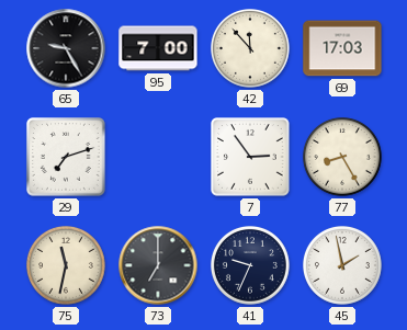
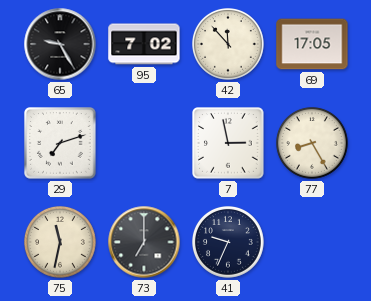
95: 7:00 -> 7:02
69: 17:03 -> 17:05
7: 2:54 -> 2:58
45: 1:58 -> none
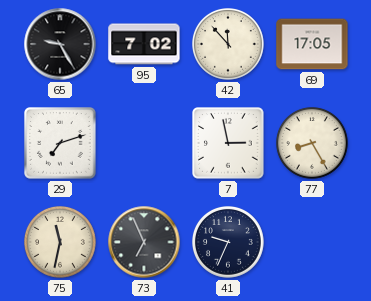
73: 7:00 -> 6:56
